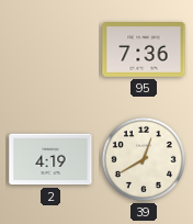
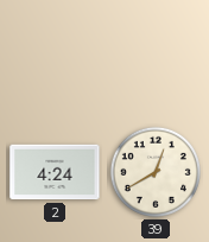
95: 7:36 -> none
2: 4:19 -> 4:24
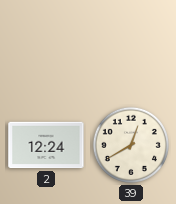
2: 4:24 -> 12:24
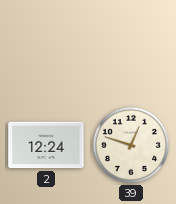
39: 12:40 -> 12:48
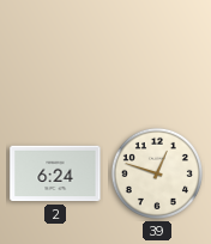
2: 12:24 -> 6:24
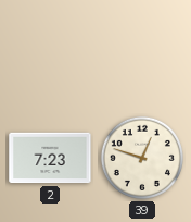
2: 6:24 -> 7:23
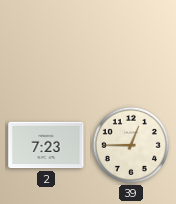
39: 12:48 -> 12:45
